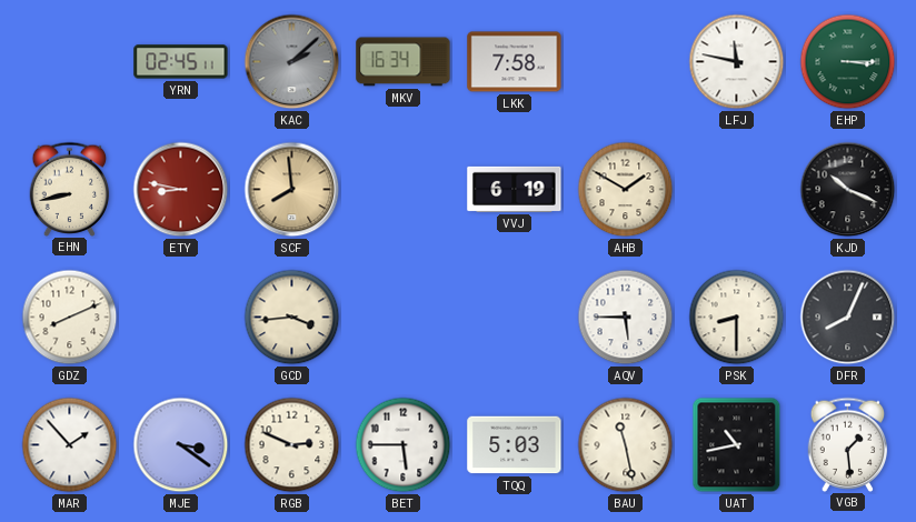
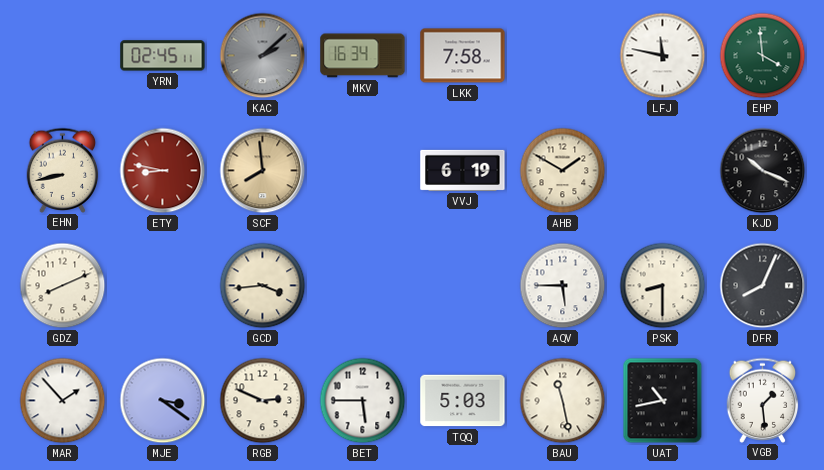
EHP: 3:15 -> 3:59
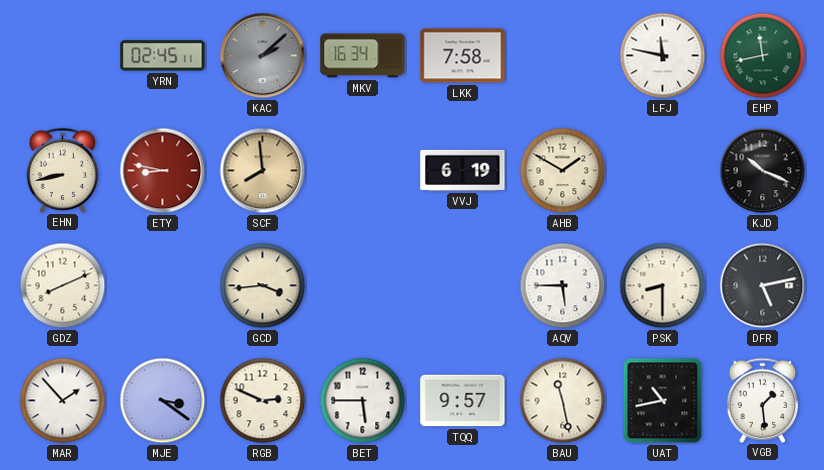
EHP: 3:59 -> 11:43
DFR: 8:04 -> 5:13
TQQ: 5:03 -> 9:57
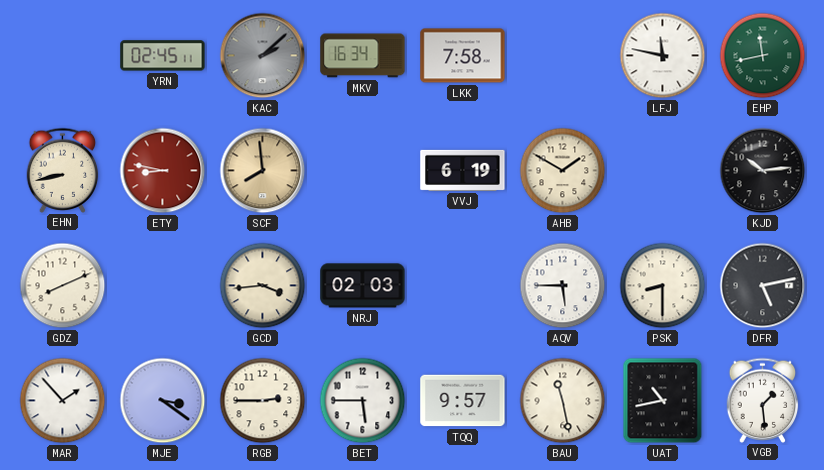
KJD: 10:19 -> 10:14
NRJ: none -> 02:03
RGB: 2:49 -> 2:45
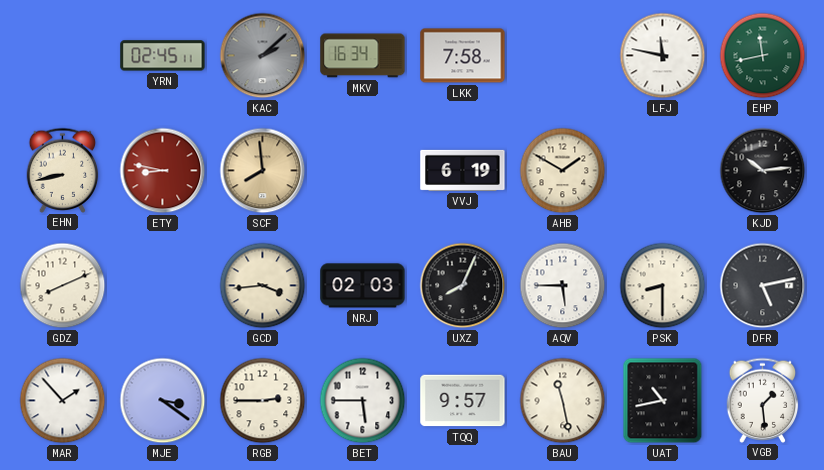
UXZ: none -> 8:04
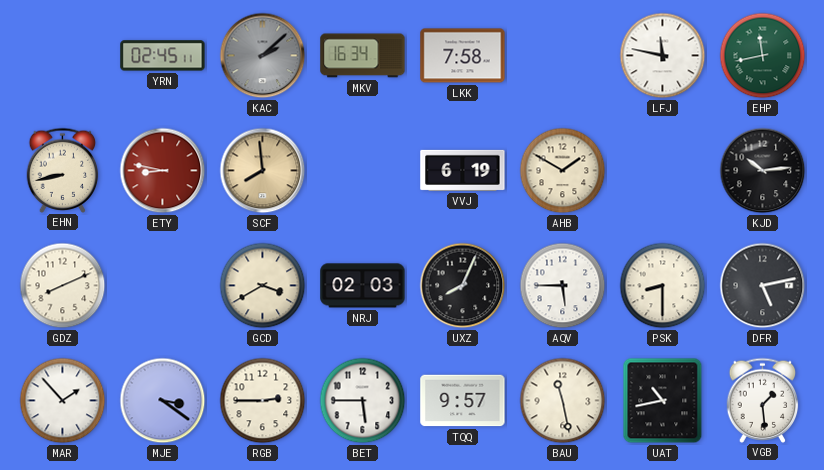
GCD: 3:44 -> 3:40
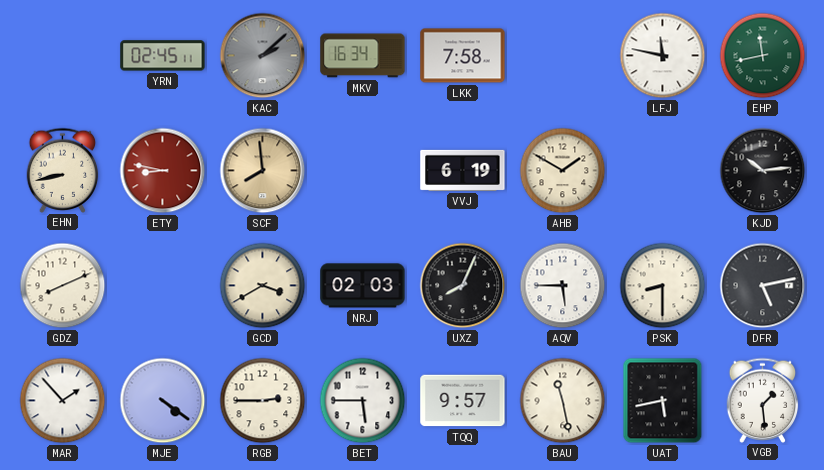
MJE: 3:21 -> 4:21
UAT: 10:43 -> 5:43
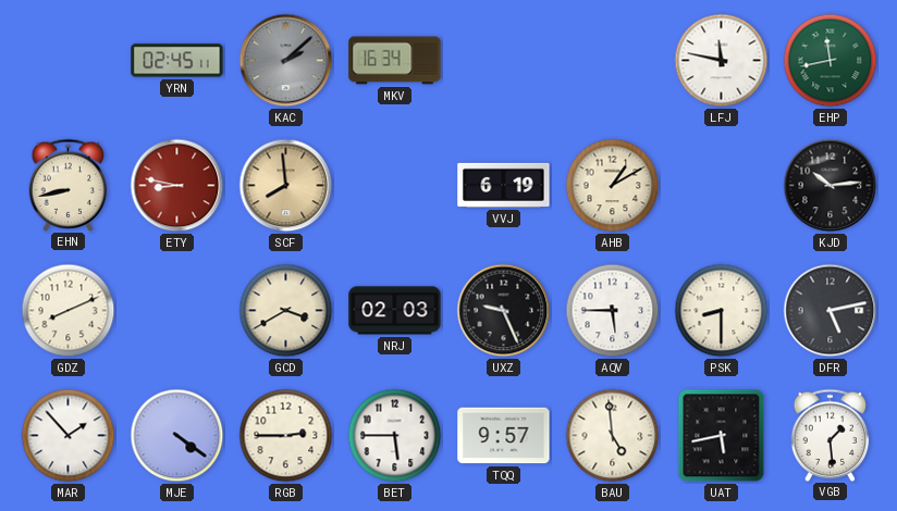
LKK: 7:58 -> none
AHB: 1:50 -> 1:10
UXZ: 8:04 -> 9:26
BAU: 11:28 -> 4:59
